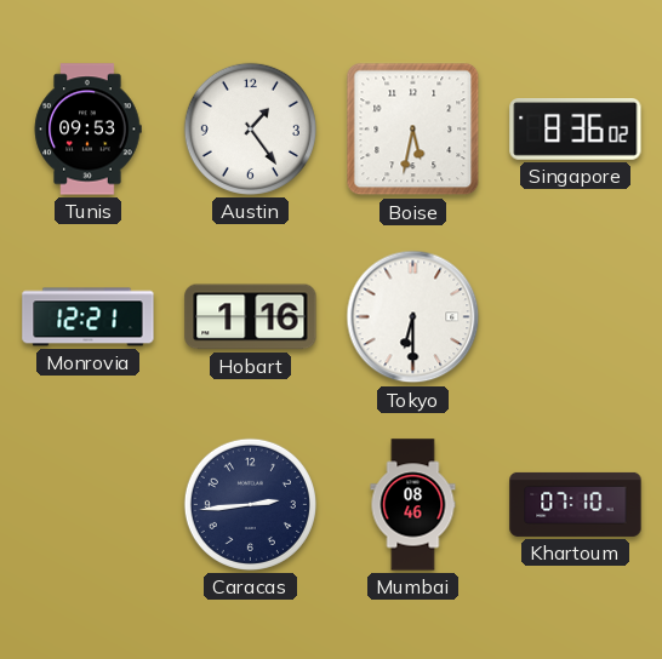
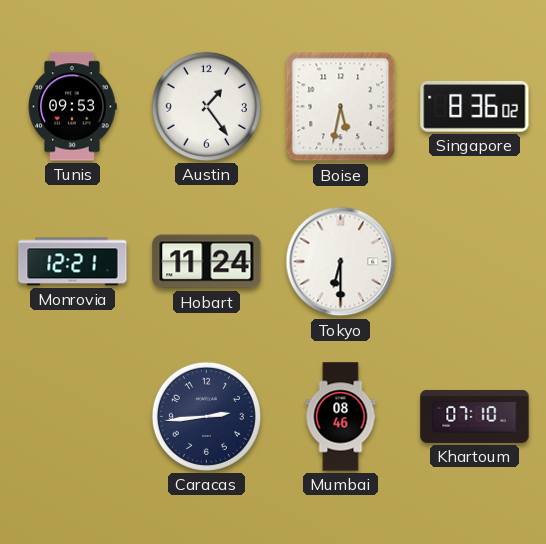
Hobart: 1:16 -> 11:24
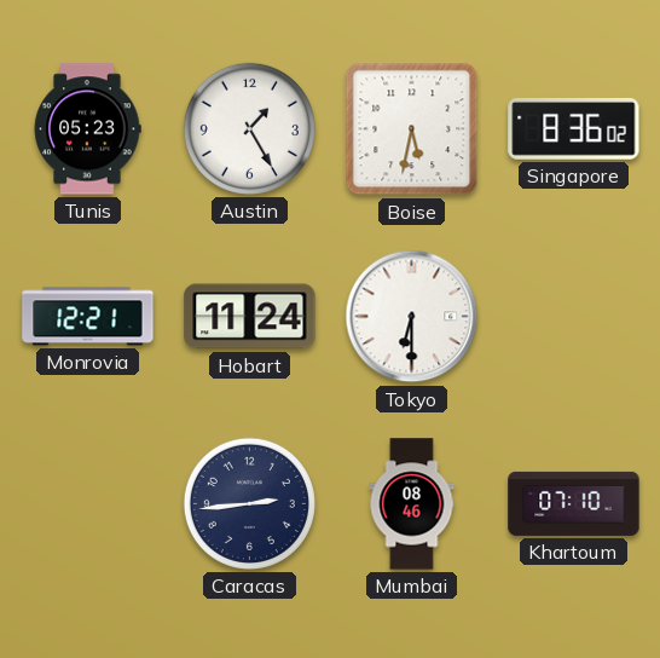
Tunis: 09:53 -> 05:23
Austin: 1:24 -> 1:25
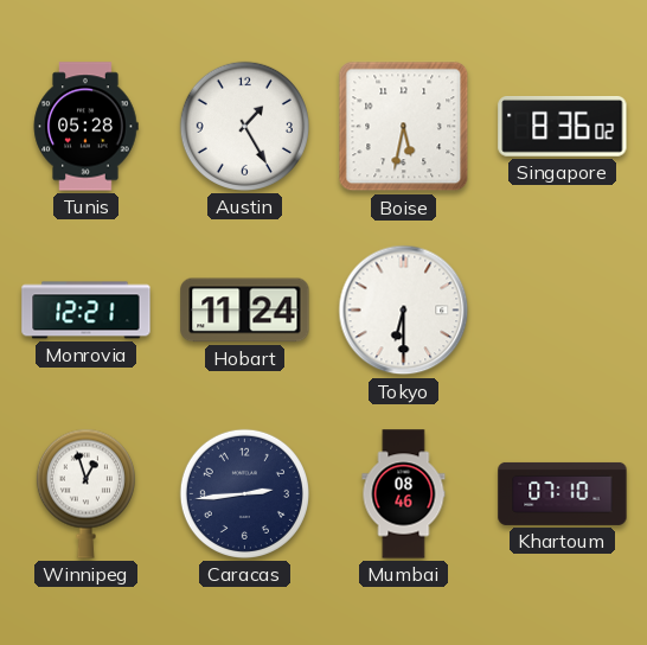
Tunis: 05:23 -> 05:28
Winnipeg: none -> 12:57
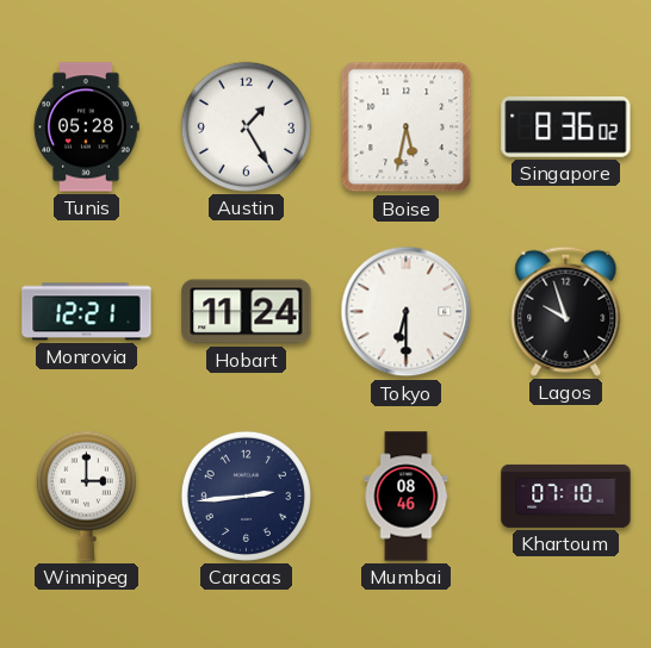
Lagos: none -> 9:57
Winnipeg: 12:57 -> 3:00
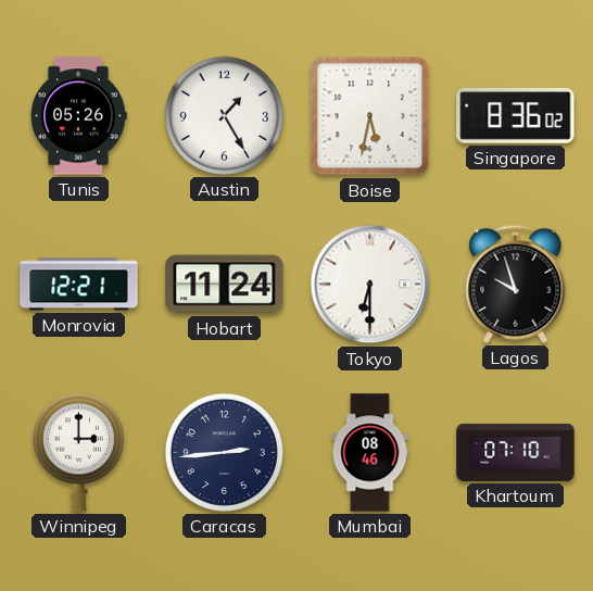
Tunis: 05:28 -> 05:26
